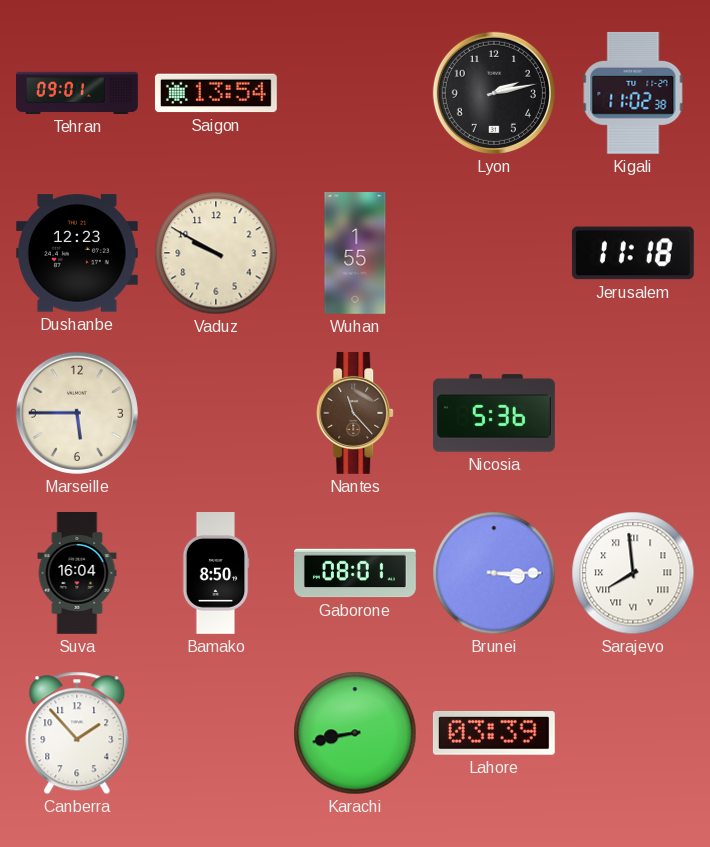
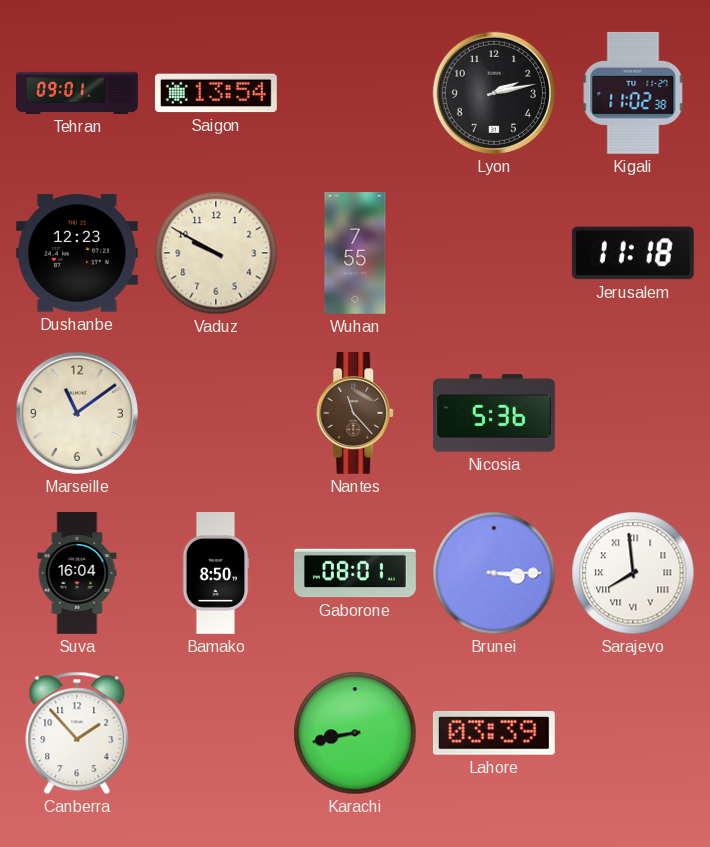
Wuhan: 1:55 -> 7:55
Marseille: 5:45 -> 11:09
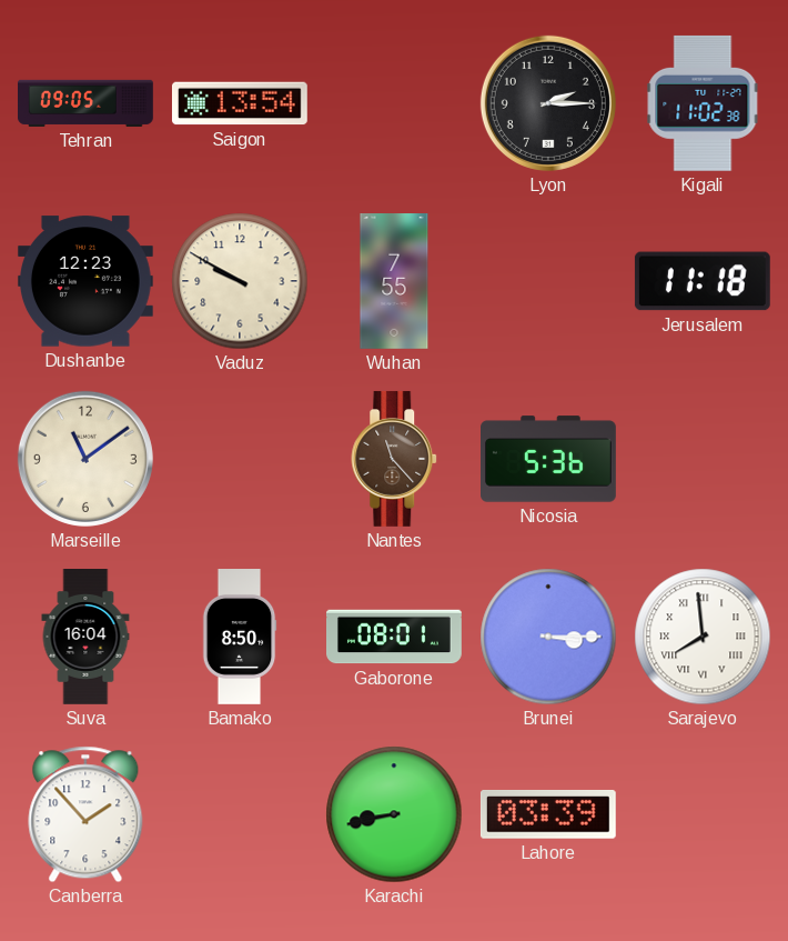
Tehran: 09:01 -> 09:05
Lyon: 2:13 -> 2:15
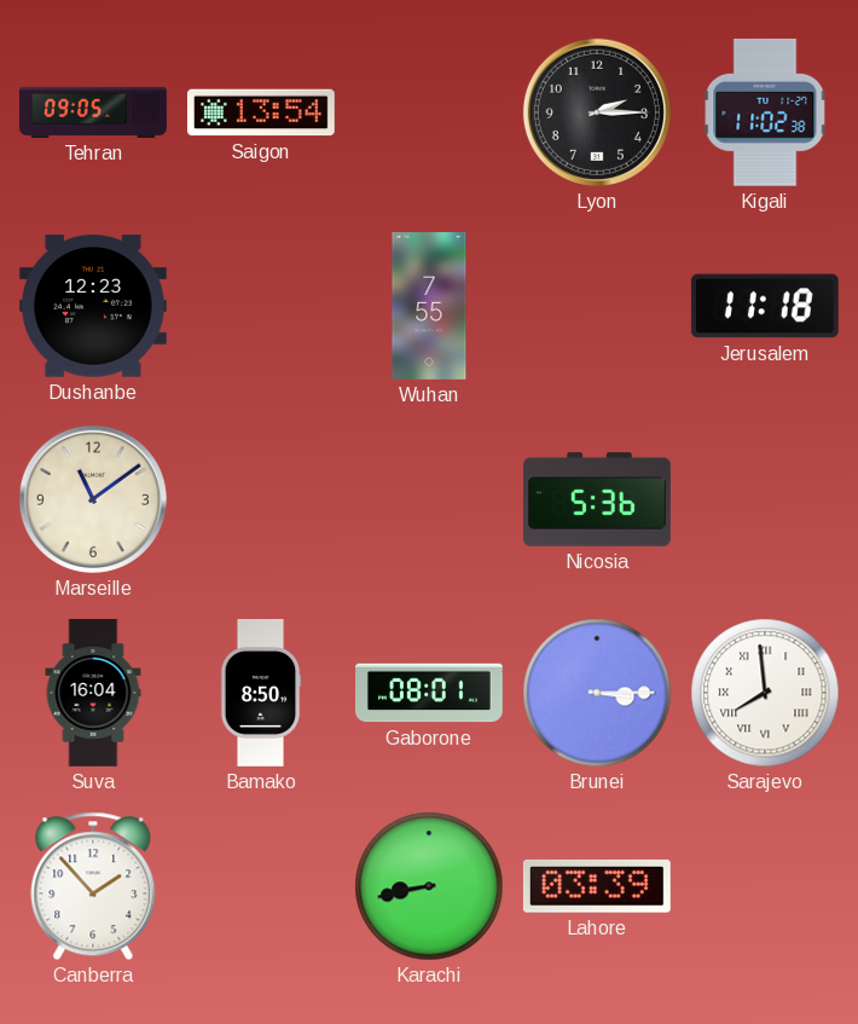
Vaduz: 9:50 -> none
Nantes: 11:23 -> none
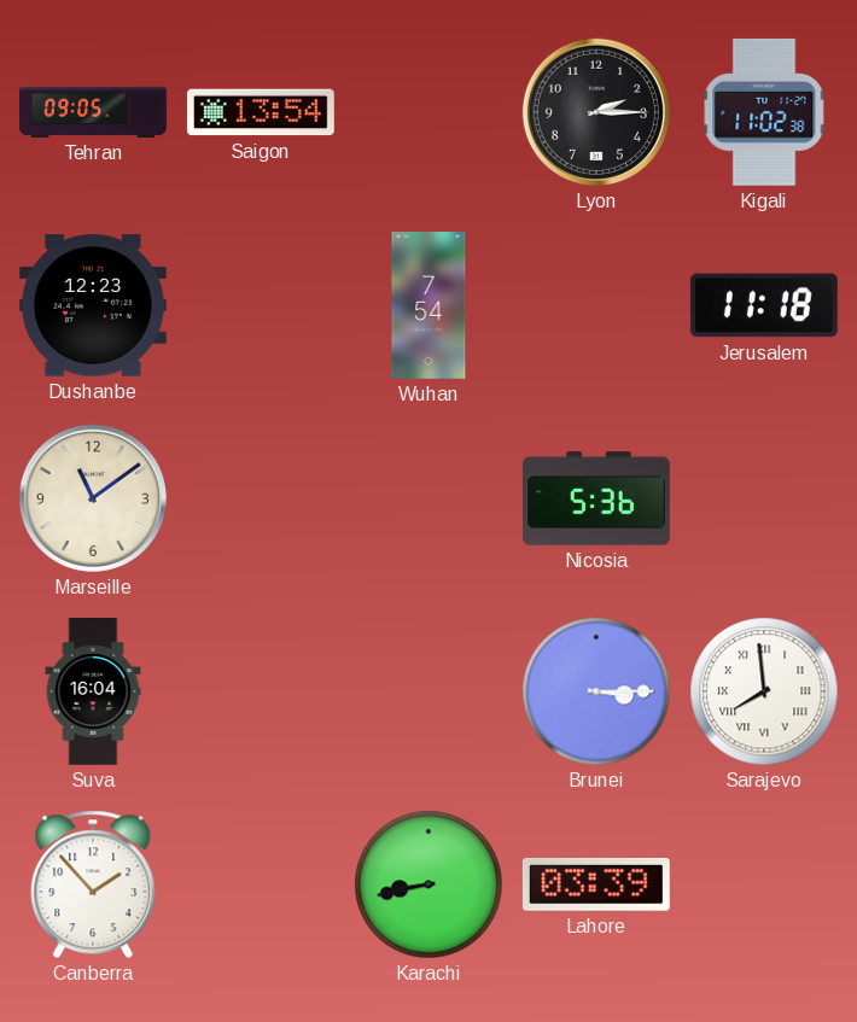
Wuhan: 7:55 -> 7:54
Bamako: 8:50 -> none
Gaborone: 08:01 -> none
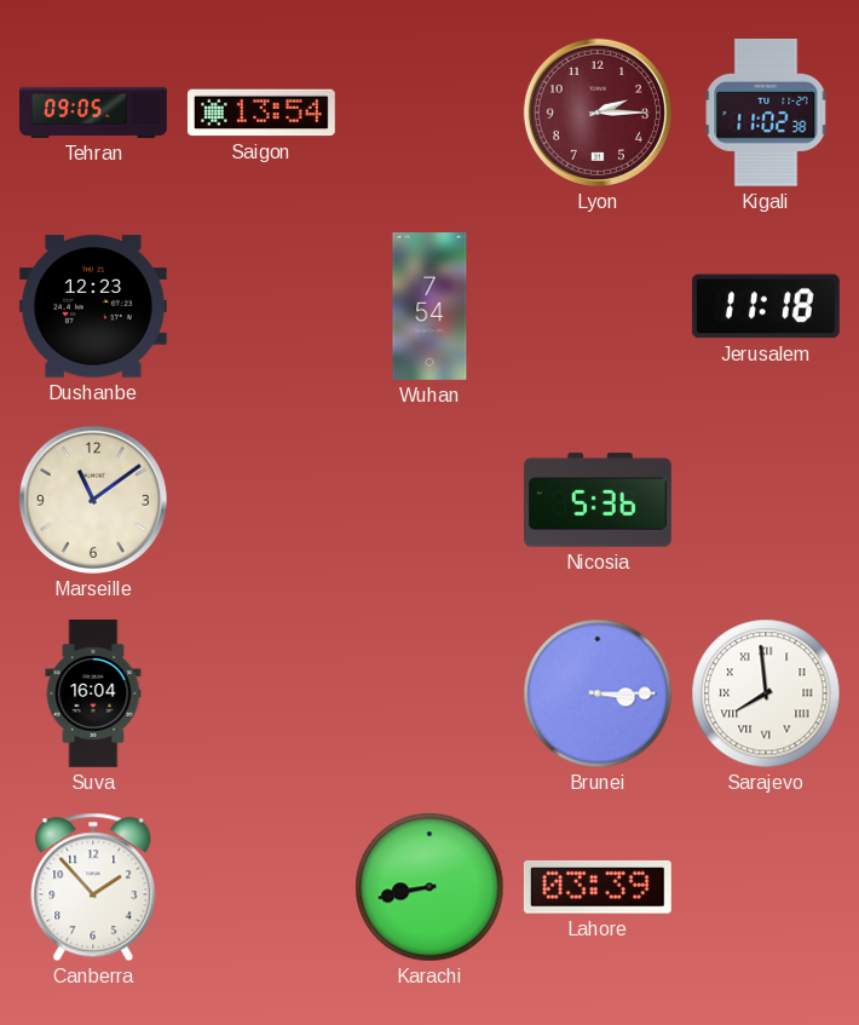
Lyon dial: black -> burgundy
